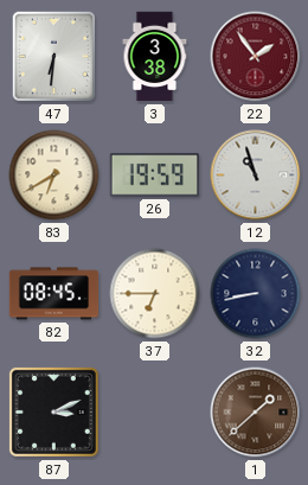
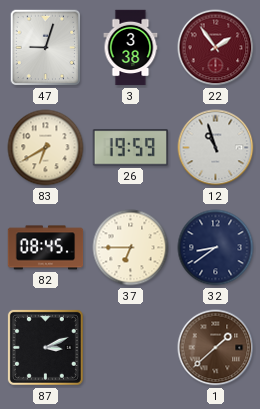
47: 6:31 -> 9:03
32: 8:43 -> 8:39
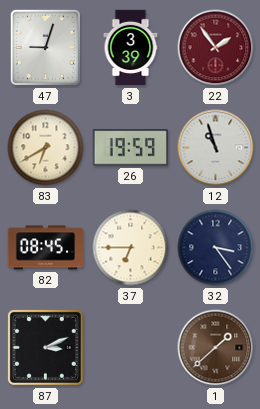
3: 3:38 -> 3:39
32: 8:39 -> 3:24
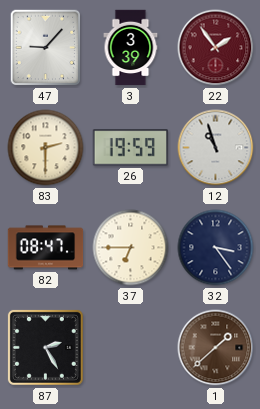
47: 9:03 -> 9:07
83: 6:40 -> 2:30
82: 08:45 -> 08:47
87: 3:11 -> 2:25
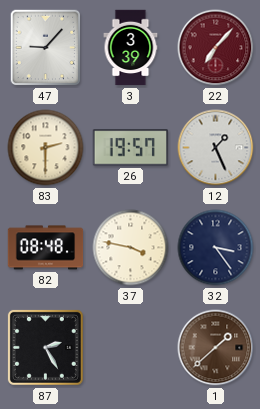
22: 1:54 -> 7:07
26: 19:59 -> 19:57
12: 10:57 -> 1:26
82: 08:47 -> 08:48
37: 6:45 -> 3:47
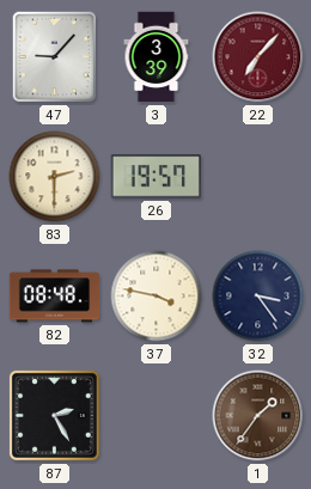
12: 1:26 -> none
1: 1:38 -> 1:36
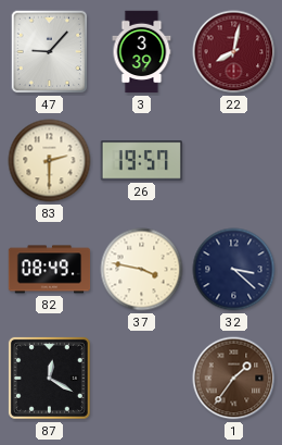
22: 7:07 -> 8:02
82: 08:48 -> 08:49
32: 3:24 -> 3:22
87: 2:25 -> 12:20
